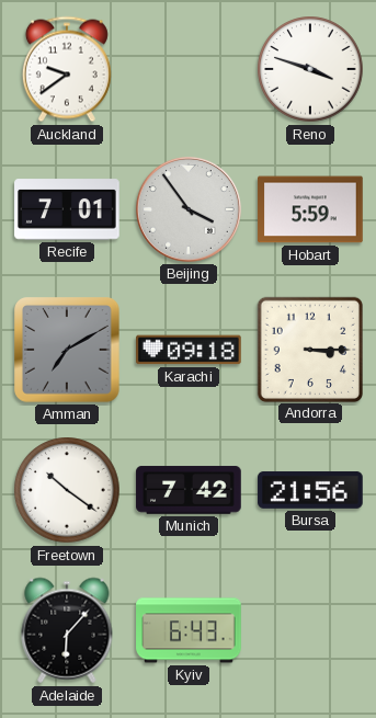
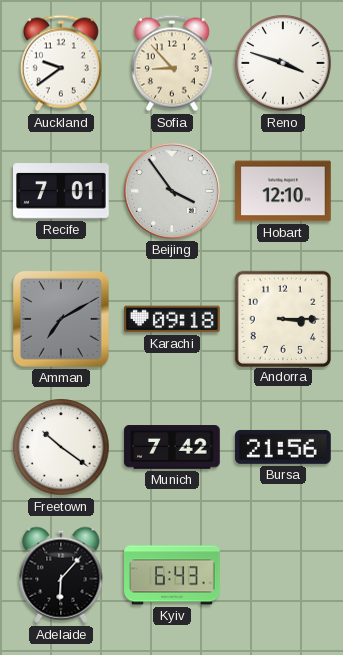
Sofia: none -> 8:53
Hobart: 5:59 -> 12:10
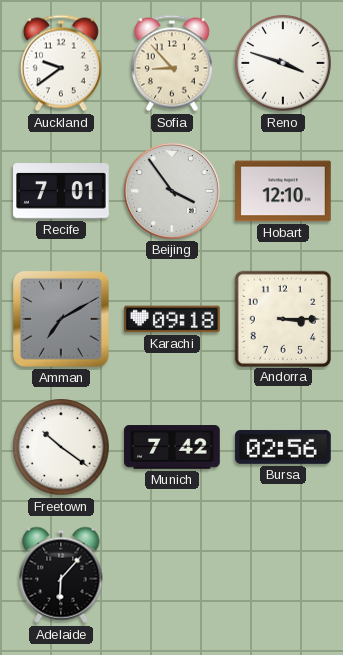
Bursa: 21:56 -> 02:56
Kyiv: 6:43 -> none
